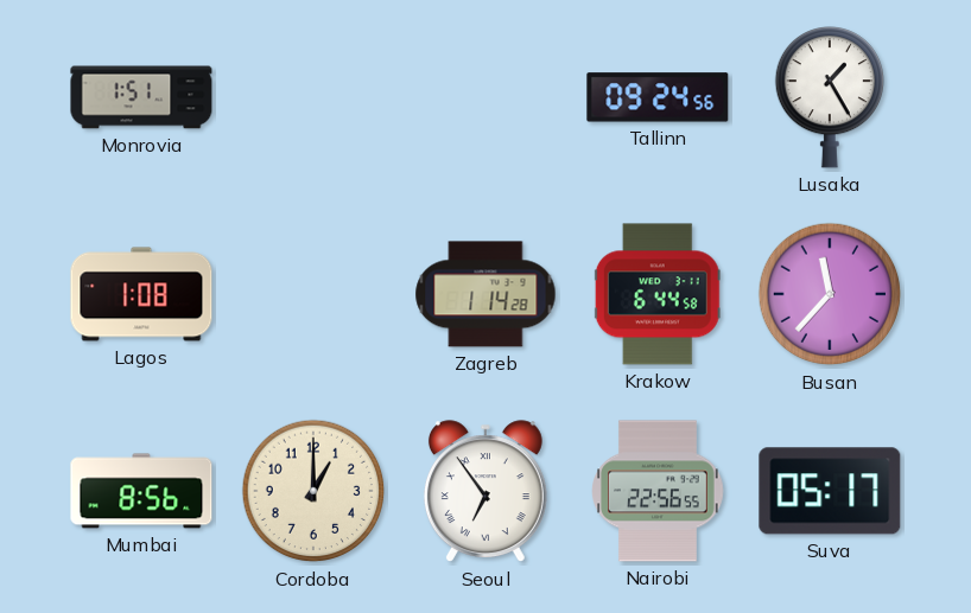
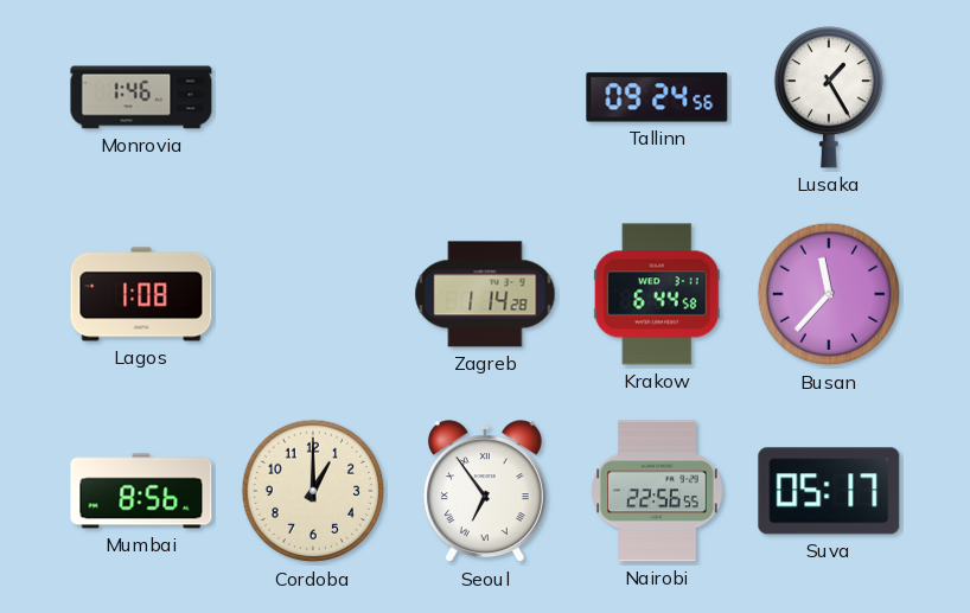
Monrovia: 1:51 -> 1:46
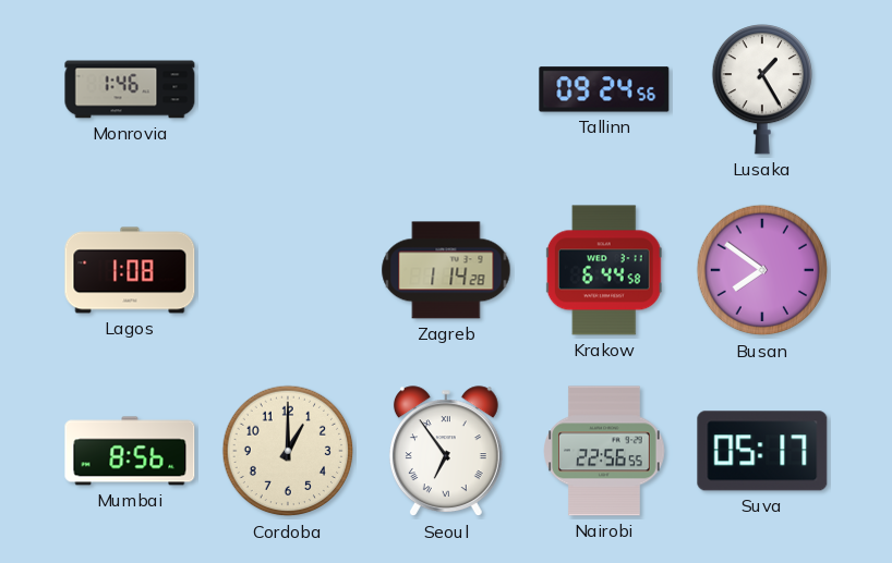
Busan: 11:37 -> 7:51
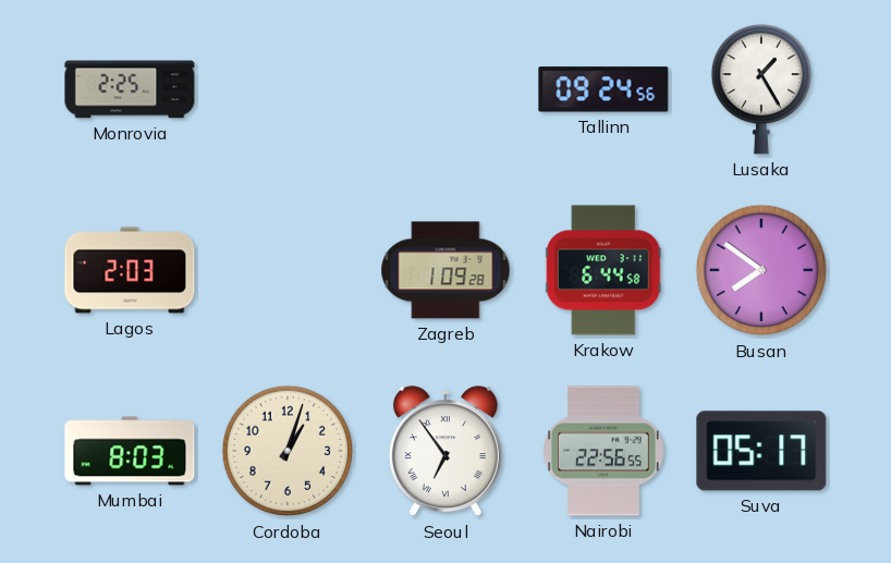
Monrovia: 1:46 -> 2:25
Lagos: 1:08 -> 2:03
Zagreb: 1:14 -> 1:09
Mumbai: 8:56 -> 8:03
Cordoba: 1:00 -> 1:03
